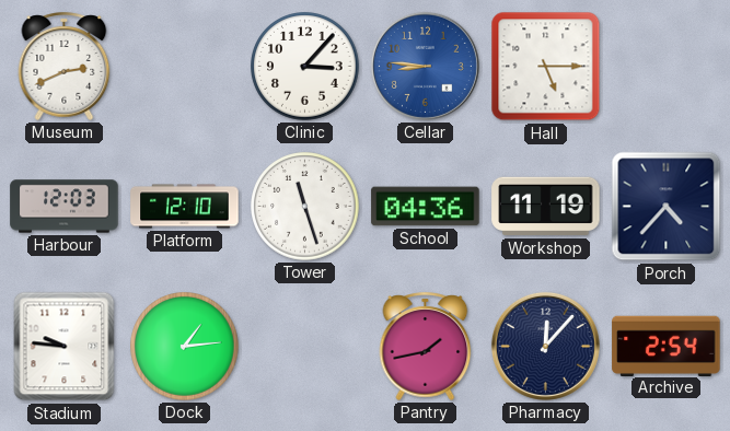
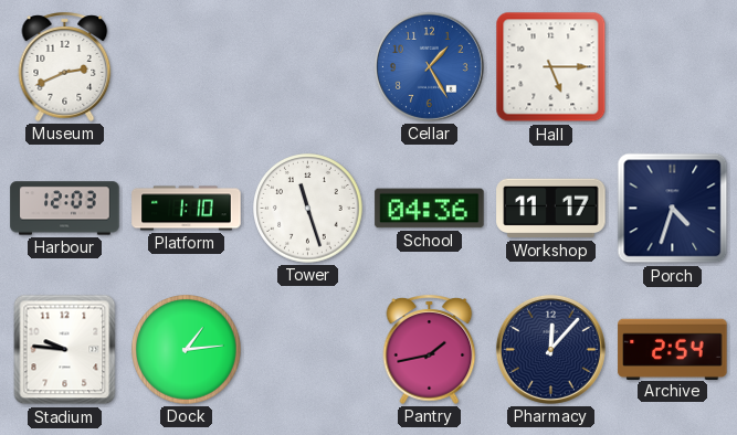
Clinic: 3:07 -> none
Cellar: 8:46 -> 1:25
Platform: 12:10 -> 1:10
Workshop: 11:19 -> 11:17
Porch: 4:37 -> 4:33
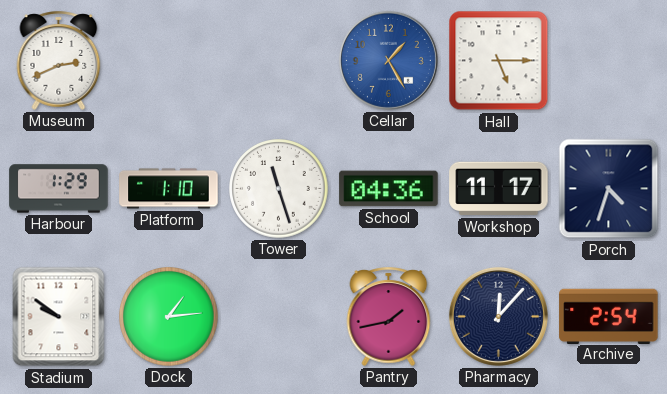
Harbour: 12:03 -> 1:29
Stadium: 9:46 -> 9:51
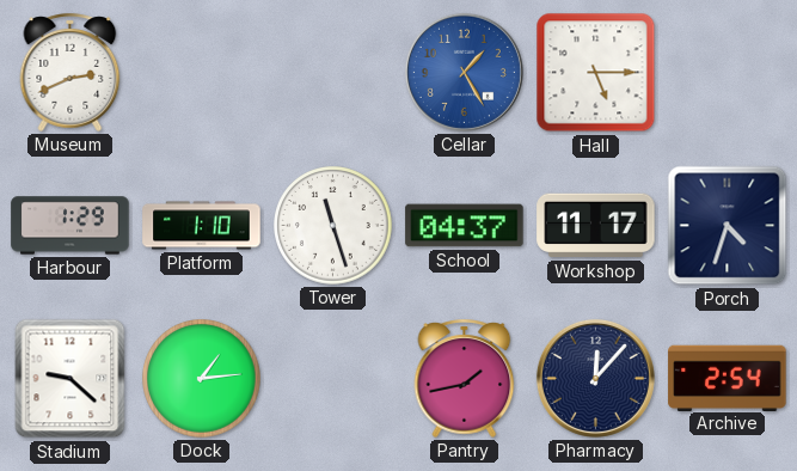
School: 04:36 -> 04:37
Stadium: 9:51 -> 9:22
